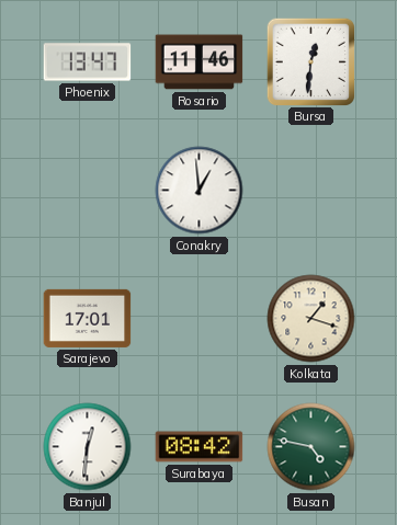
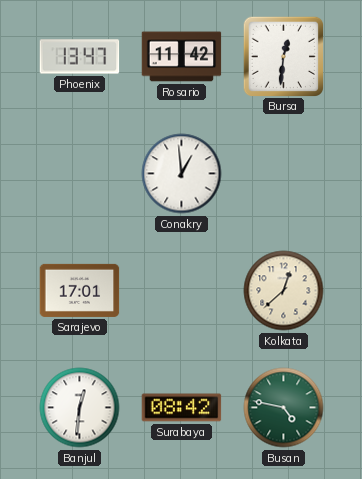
Rosario: 11:46 -> 11:42
Kolkata: 1:18 -> 12:38
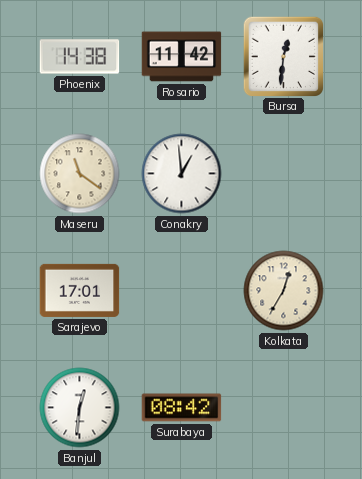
Phoenix: 13:47 -> 14:38
Maseru: none -> 11:21
Kolkata: 12:38 -> 12:35
Busan: 4:47 -> none
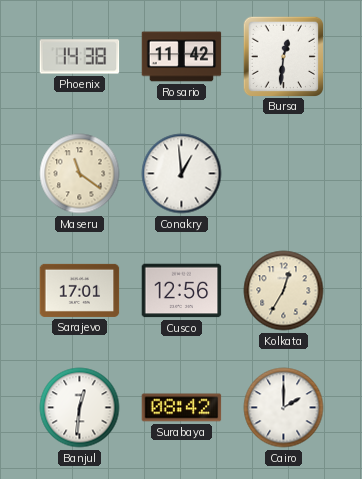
Cusco: none -> 12:56
Cairo: none -> 2:00
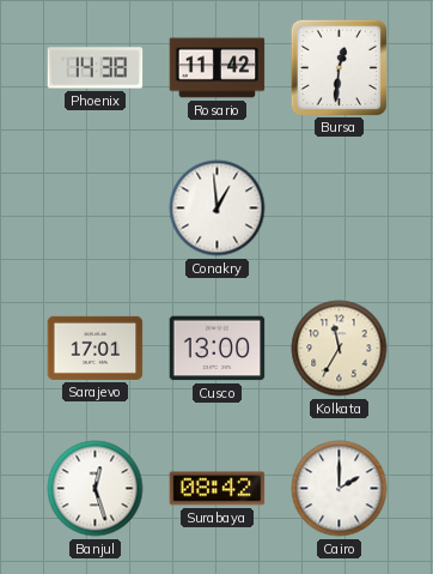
Maseru: 11:21 -> none
Cusco: 12:56 -> 13:00
Kolkata: 12:35 -> 11:35
Banjul: 12:31 -> 12:27
